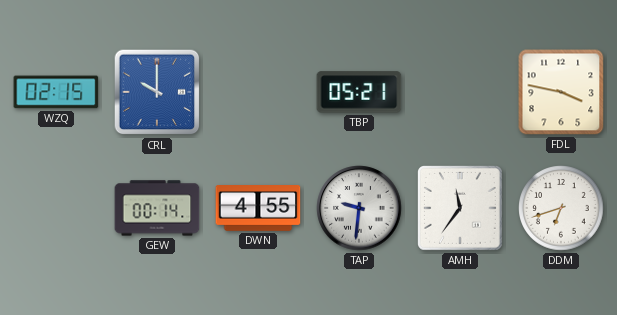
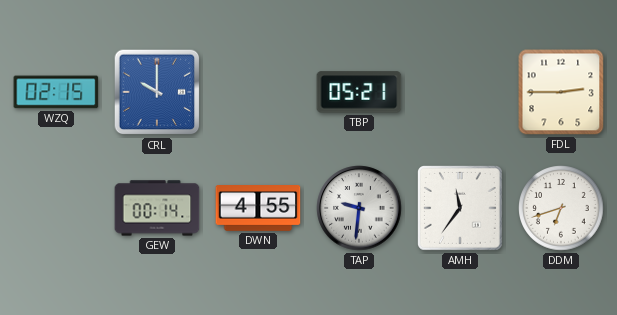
FDL: 3:47 -> 2:45
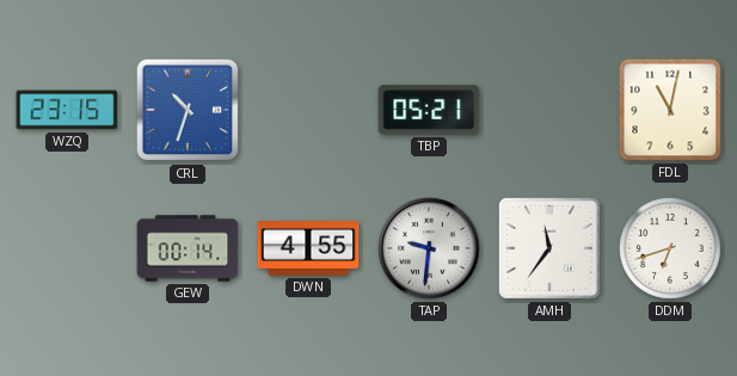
WZQ: 02:15 -> 23:15
CRL: 10:00 -> 10:33
FDL: 2:45 -> 11:02
